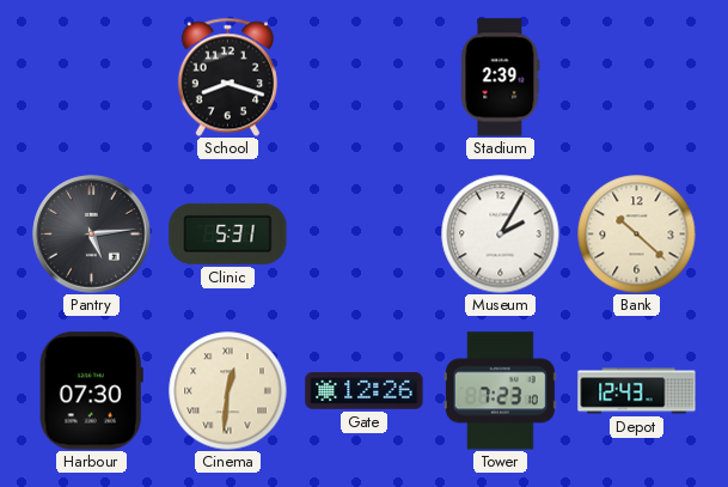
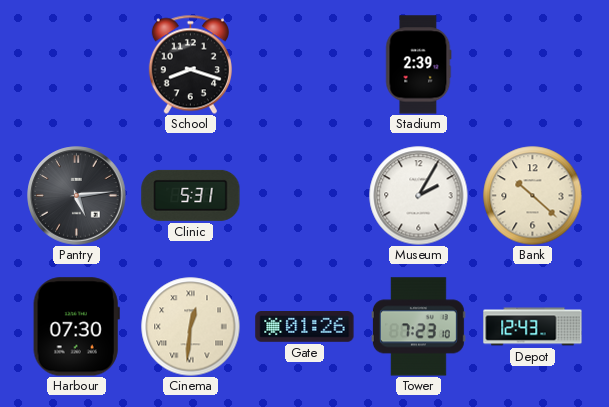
Gate: 12:26 -> 01:26
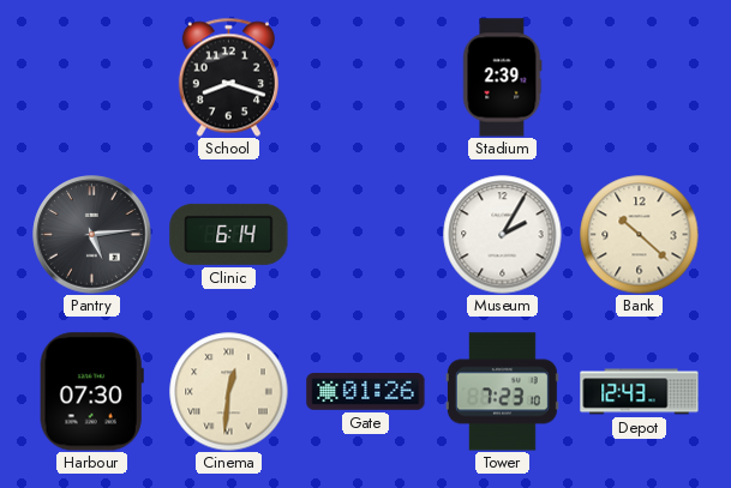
Clinic: 5:31 -> 6:14
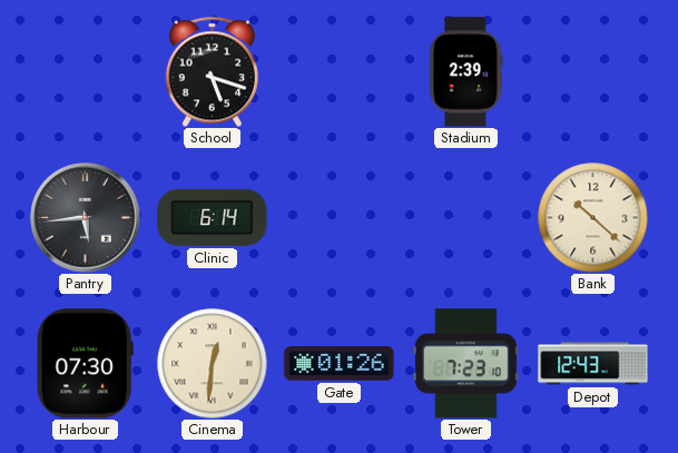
School: 8:18 -> 5:18
Pantry: 5:14 -> 5:44
Museum: 2:05 -> none
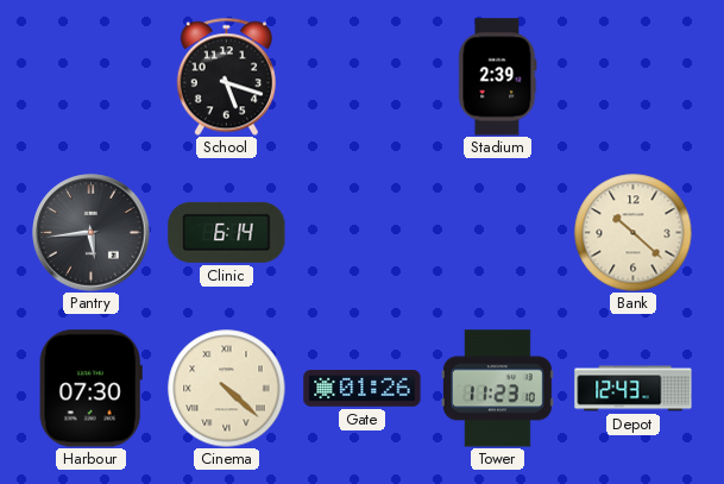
Cinema: 12:31 -> 4:22
Tower: 7:23 -> 11:23
